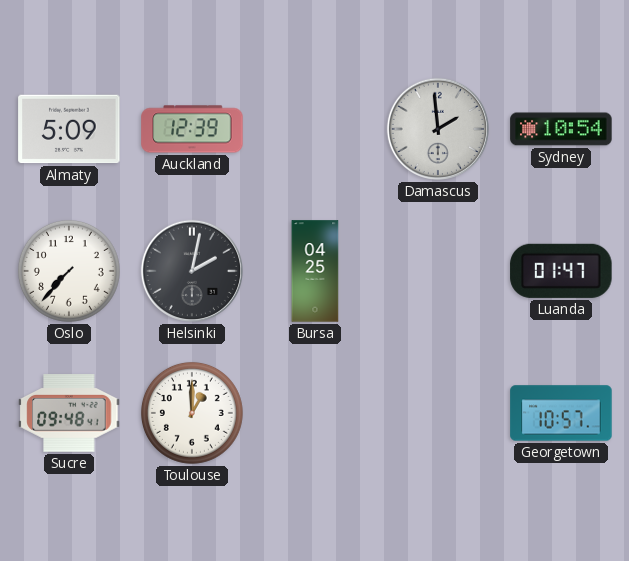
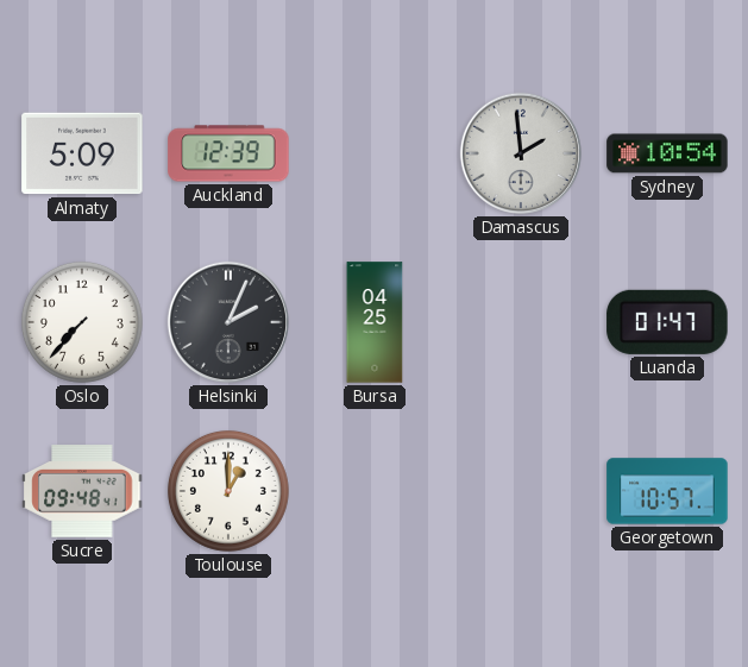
Helsinki: 2:02 -> 2:04
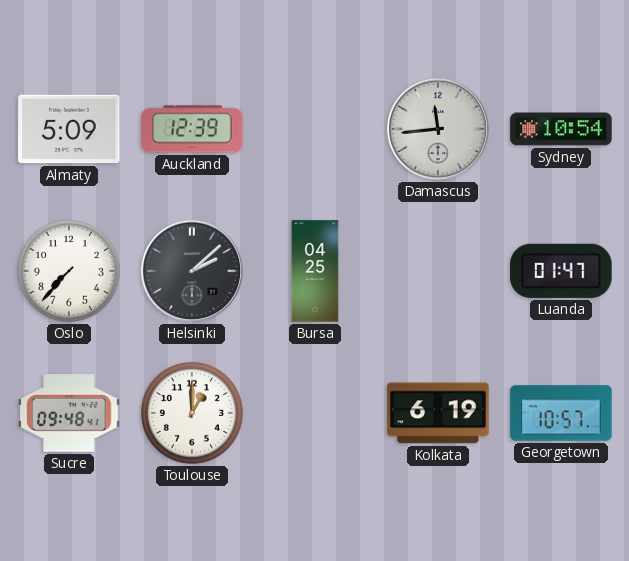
Damascus: 1:59 -> 11:44
Helsinki: 2:04 -> 2:08
Kolkata: none -> 6:19
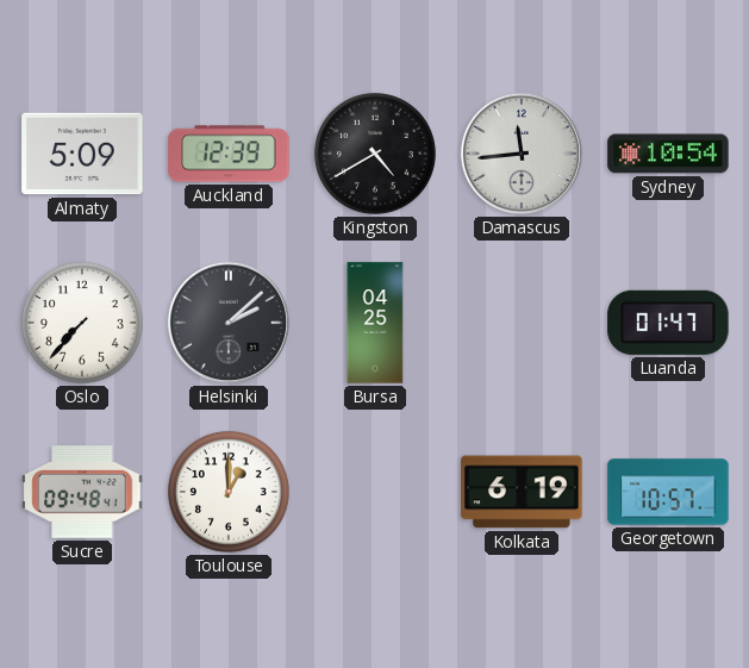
Kingston: none -> 4:40
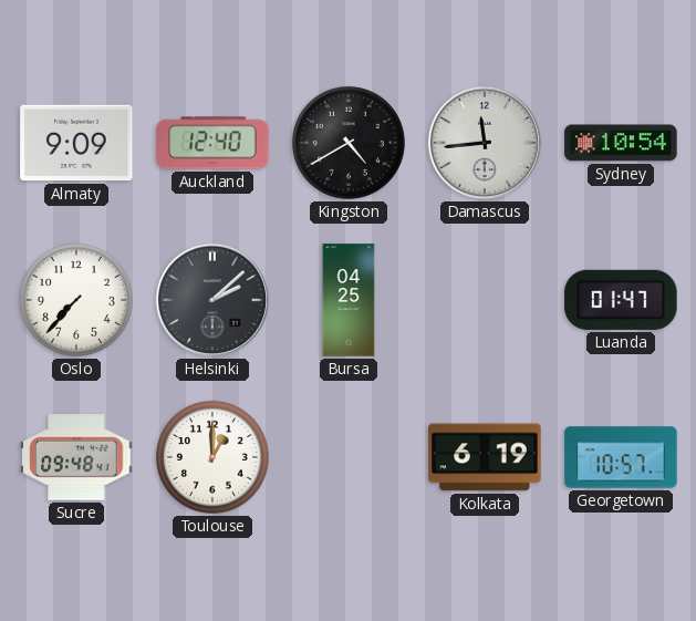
Almaty: 5:09 -> 9:09
Auckland: 12:39 -> 12:40
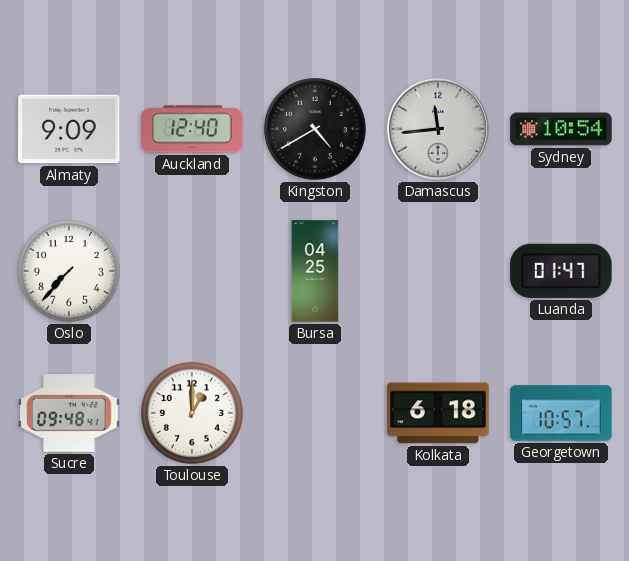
Helsinki: 2:08 -> none
Kolkata: 6:19 -> 6:18
